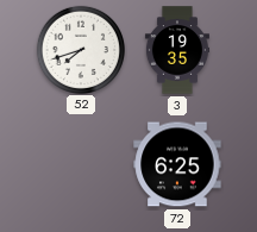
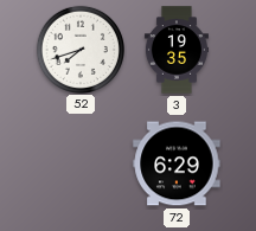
72: 6:25 -> 6:29
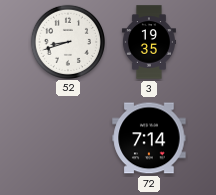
52: 7:42 -> 8:42
72: 6:29 -> 7:14
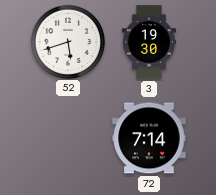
52: 8:42 -> 5:42
3: 19:35 -> 19:30
